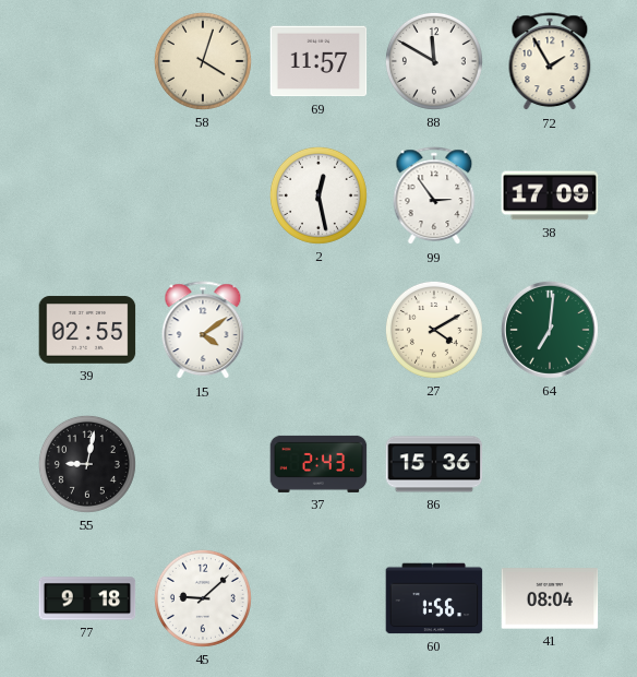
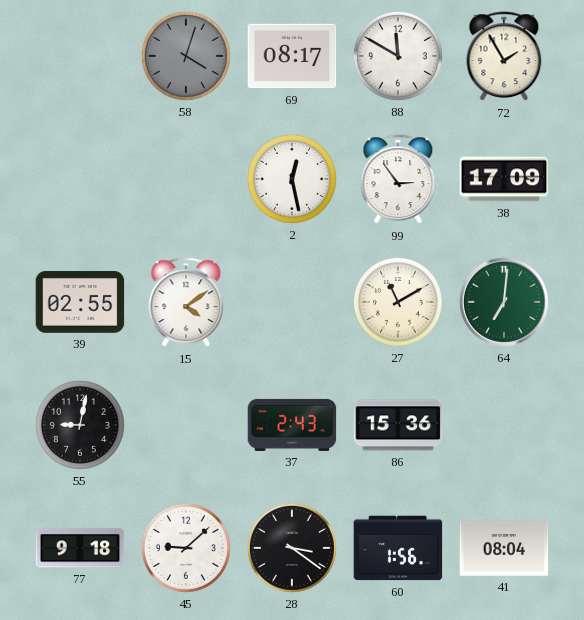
58 dial: cream -> grey
69: 11:57 -> 08:17
27: 4:10 -> 11:10
28: none -> 3:21
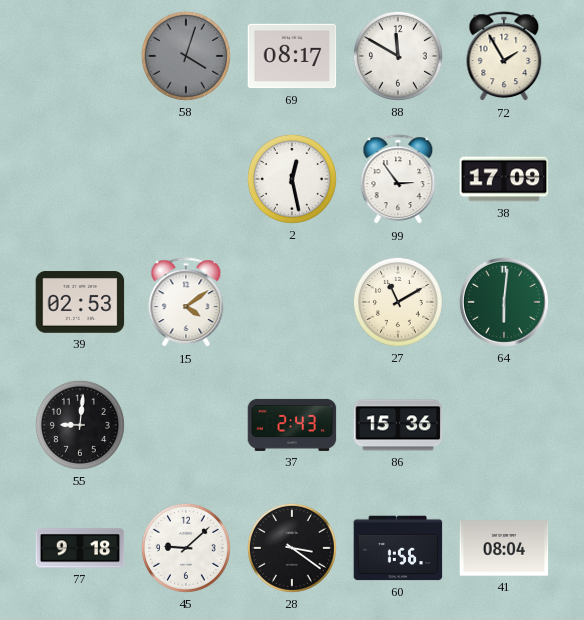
39: 02:55 -> 02:53
64: 7:01 -> 6:01
55: 9:02 -> 9:01
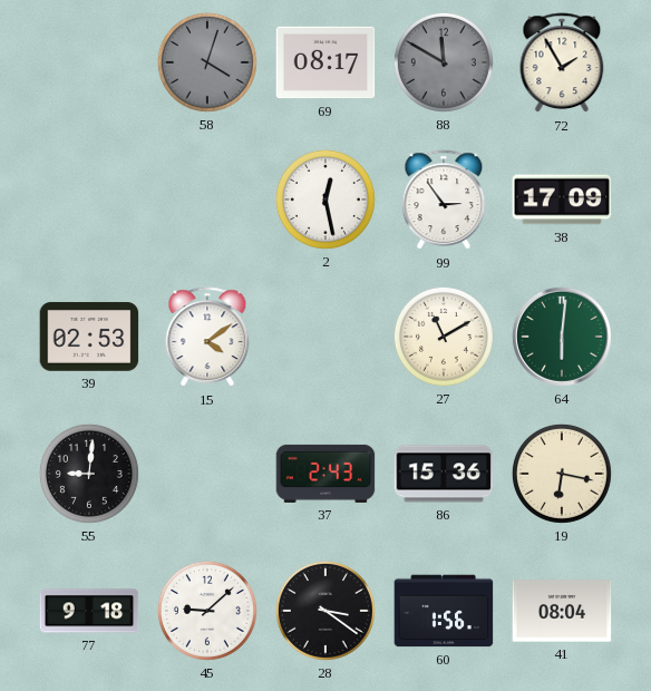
88 dial: white -> grey
19: none -> 6:17
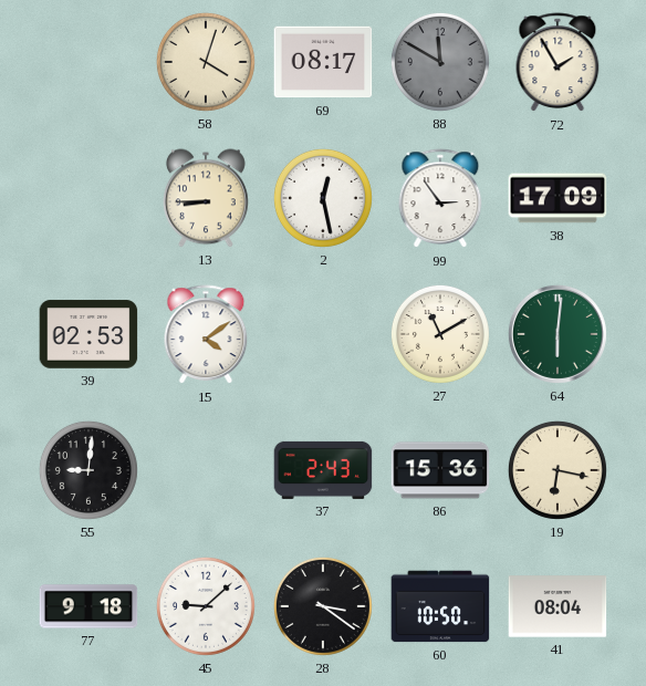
58 dial: grey -> cream
13: none -> 8:45
60: 1:56 -> 10:50
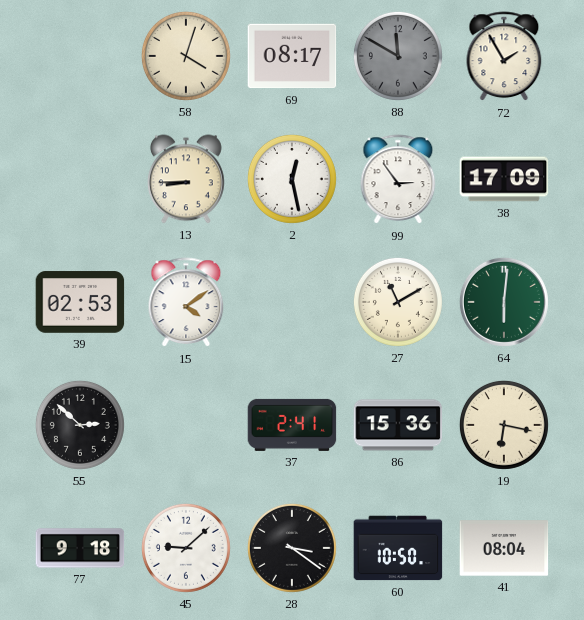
55: 9:01 -> 2:52
37: 2:43 -> 2:41
